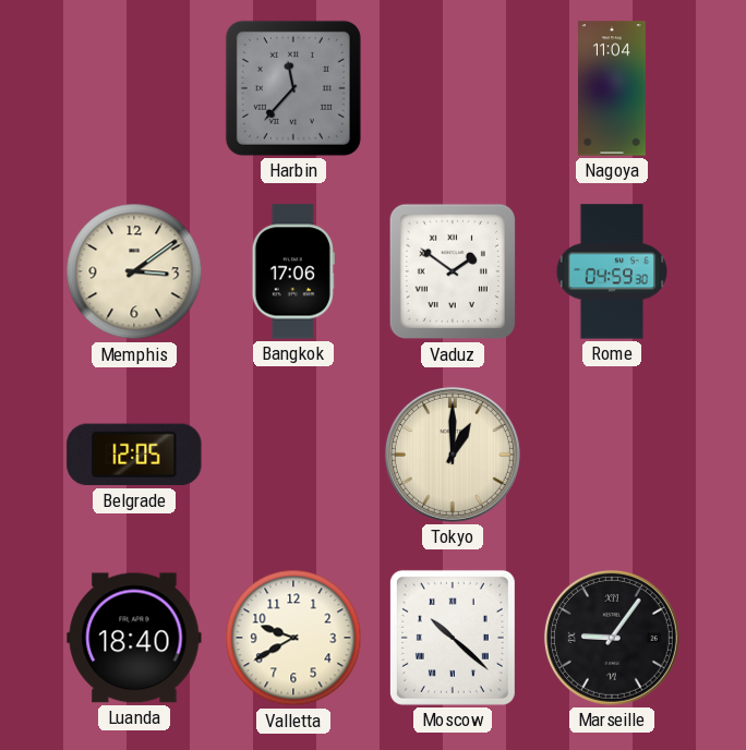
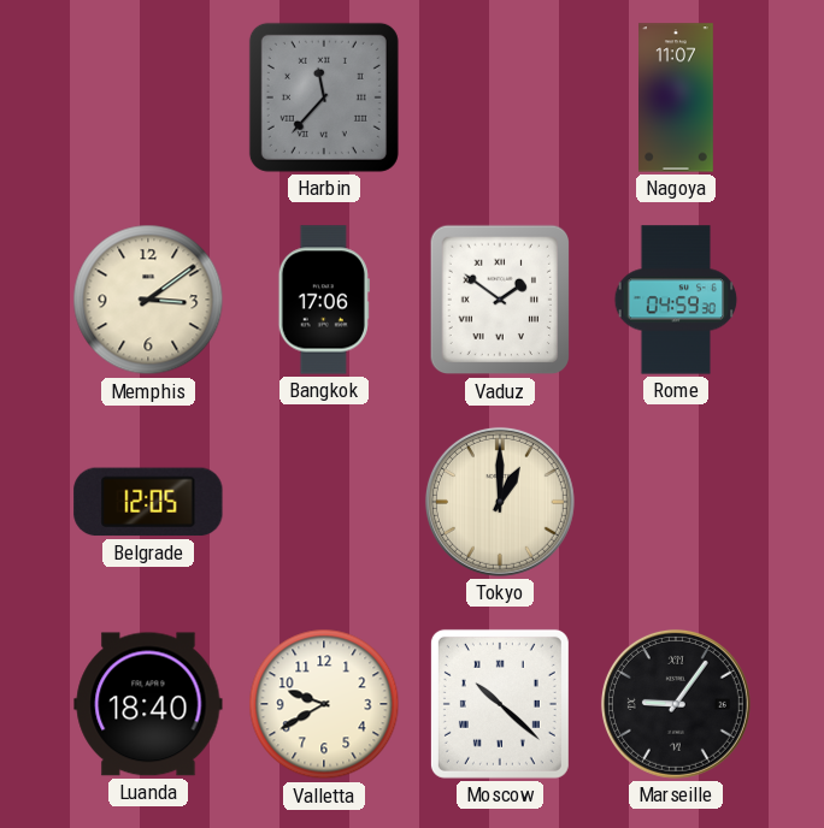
Nagoya: 11:04 -> 11:07
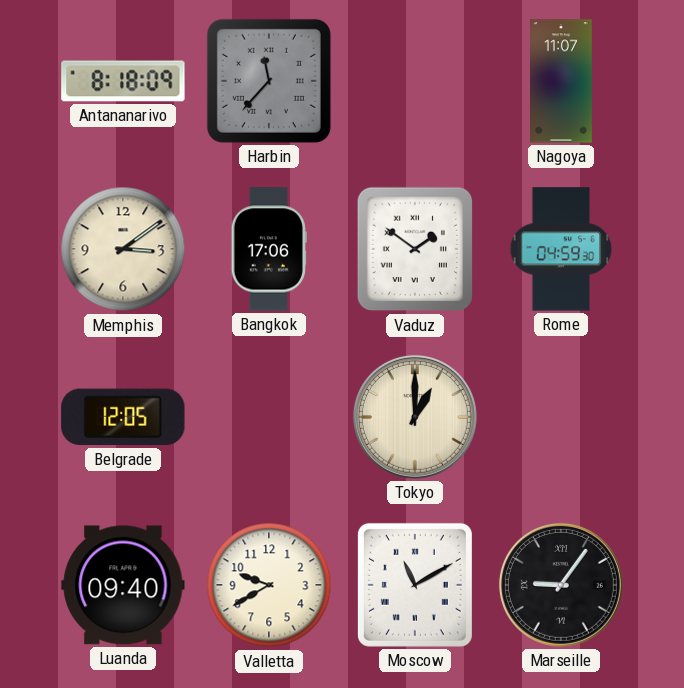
Antananarivo: none -> 8:18
Luanda: 18:40 -> 09:40
Moscow: 10:22 -> 11:10
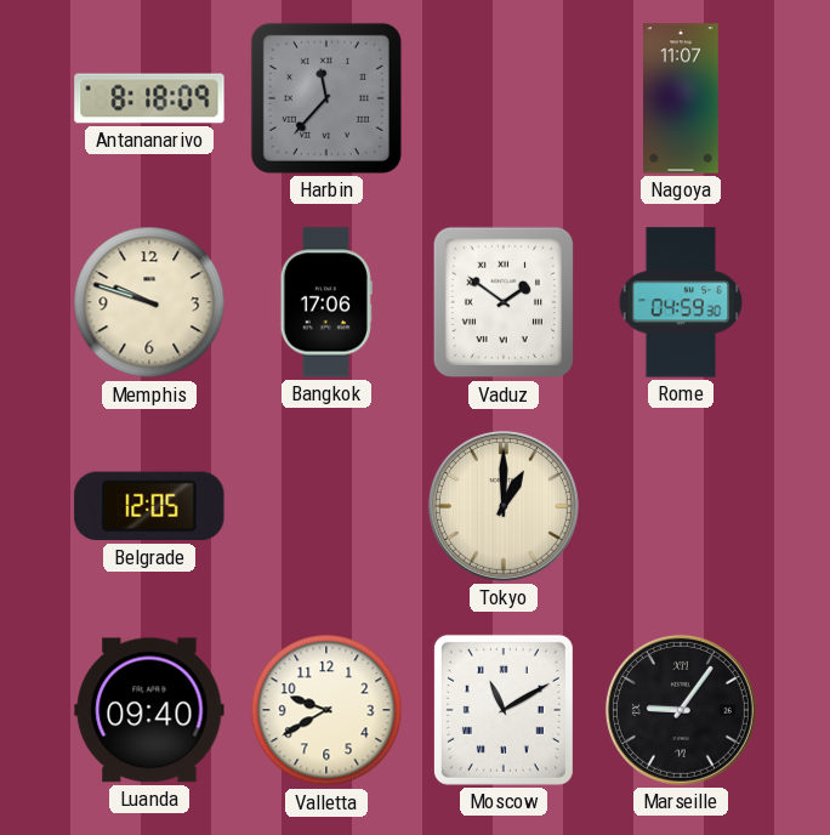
Memphis: 3:09 -> 9:48
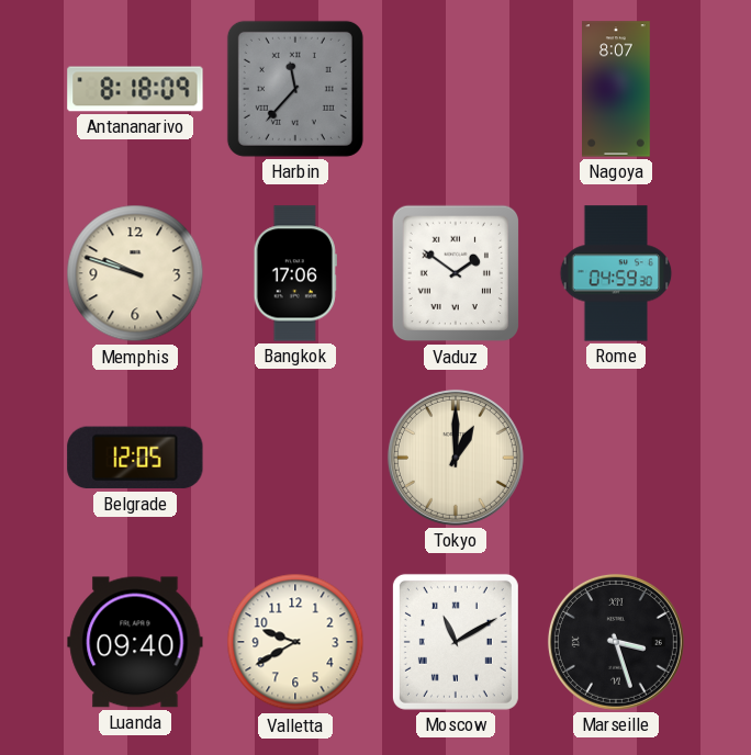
Nagoya: 11:07 -> 8:07
Marseille: 9:06 -> 3:27
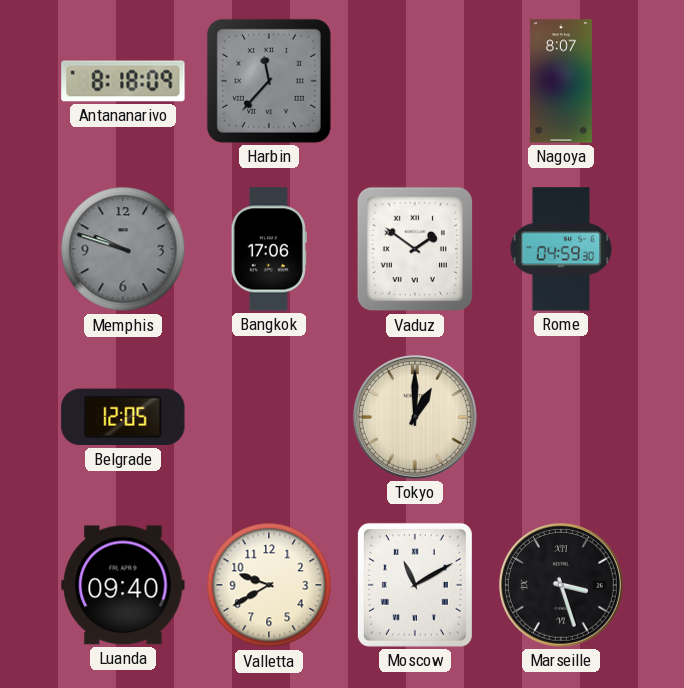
Memphis dial: cream -> grey
